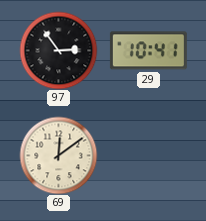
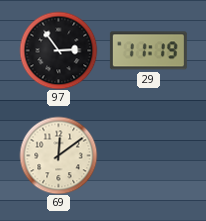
29: 10:41 -> 11:19
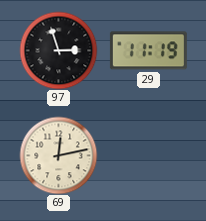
97: 2:54 -> 2:57
69: 12:09 -> 12:13
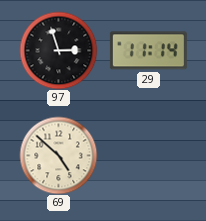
29: 11:19 -> 11:14
69: 12:13 -> 4:52
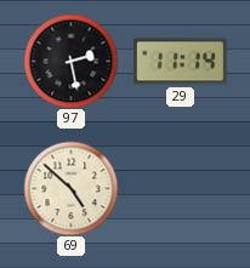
97: 2:57 -> 2:28
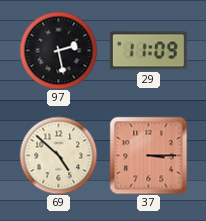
29: 11:14 -> 11:09
37: none -> 3:15
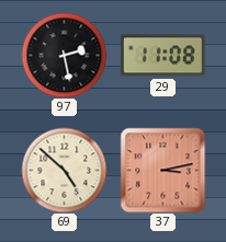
29: 11:09 -> 11:08
37: 3:15 -> 3:13
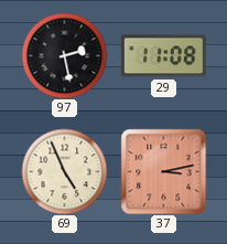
69: 4:52 -> 4:56
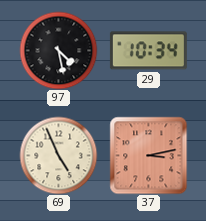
97: 2:28 -> 4:28
29: 11:08 -> 10:34
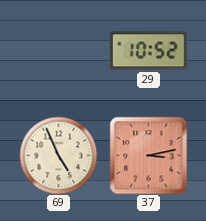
97: 4:28 -> none
29: 10:34 -> 10:52
